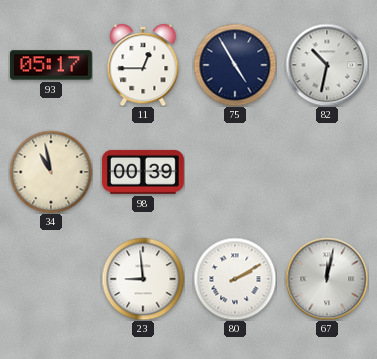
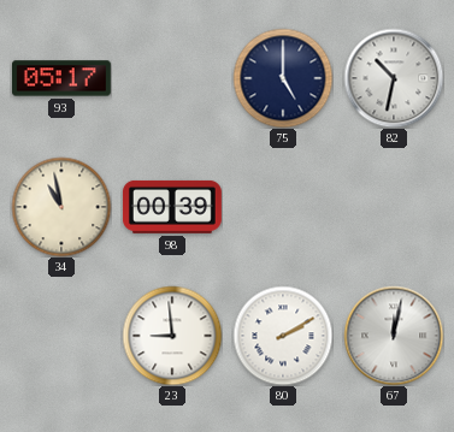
11: 12:45 -> none
75: 4:55 -> 5:00
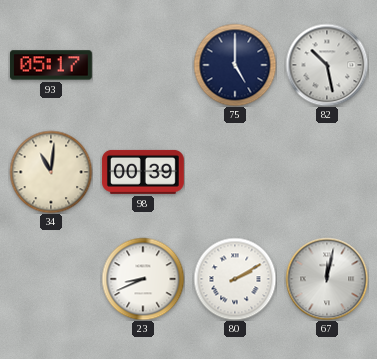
82: 10:32 -> 10:28
34: 10:58 -> 11:01
23: 8:59 -> 8:41
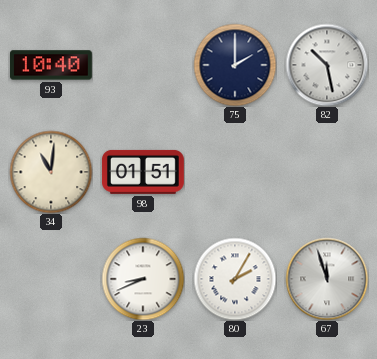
93: 05:17 -> 10:40
75: 5:00 -> 2:00
98: 00:39 -> 01:51
80: 2:10 -> 2:05
67: 12:02 -> 11:57
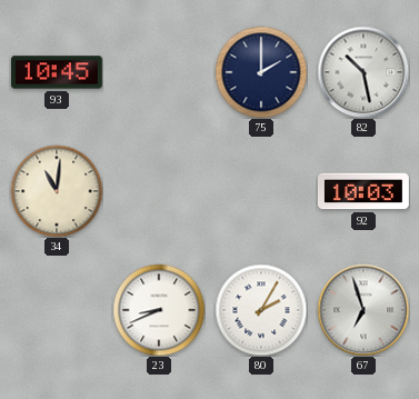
93: 10:40 -> 10:45
98: 01:51 -> none
92: none -> 10:03
67: 11:57 -> 6:57
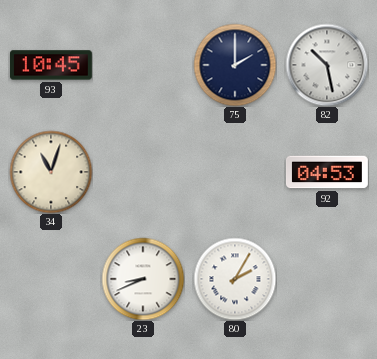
34: 11:01 -> 11:03
92: 10:03 -> 04:53
67: 6:57 -> none
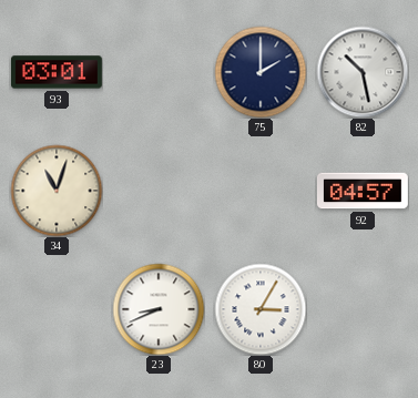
93: 10:45 -> 03:01
92: 04:53 -> 04:57
80: 2:05 -> 3:05
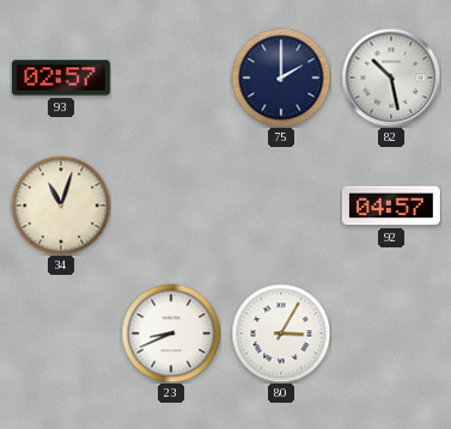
93: 03:01 -> 02:57
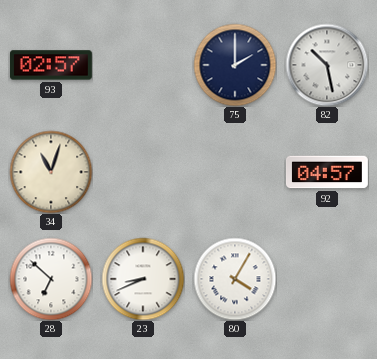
28: none -> 6:52
80: 3:05 -> 4:05
